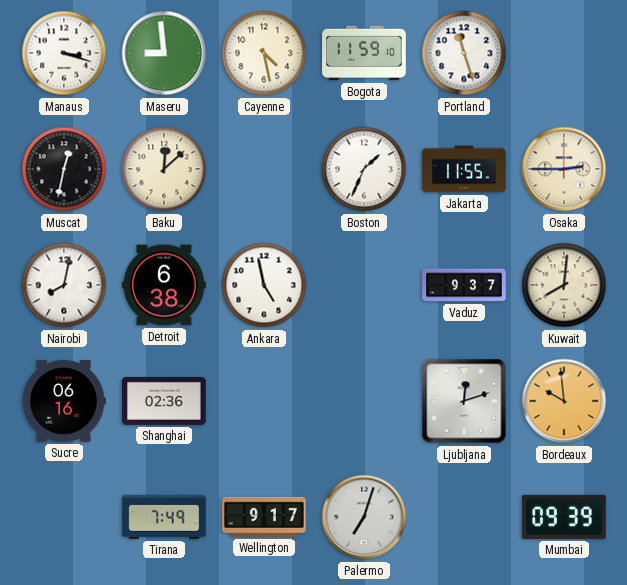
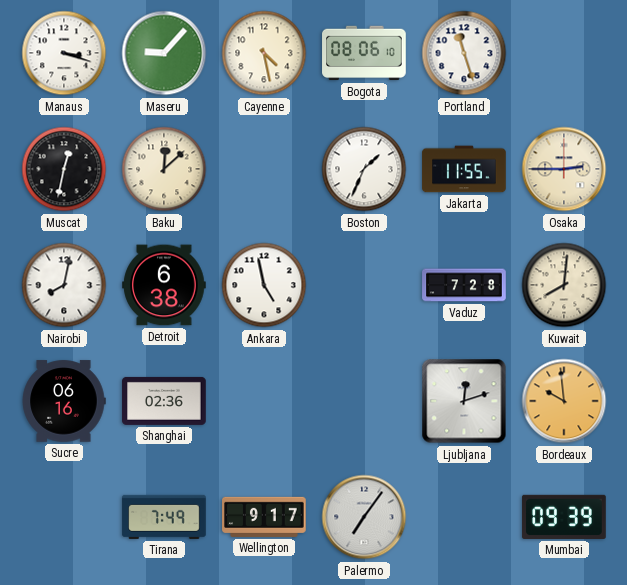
Maseru: 8:59 -> 9:07
Bogota: 11:59 -> 08:06
Vaduz: 9:37 -> 7:28
Palermo: 7:03 -> 7:06
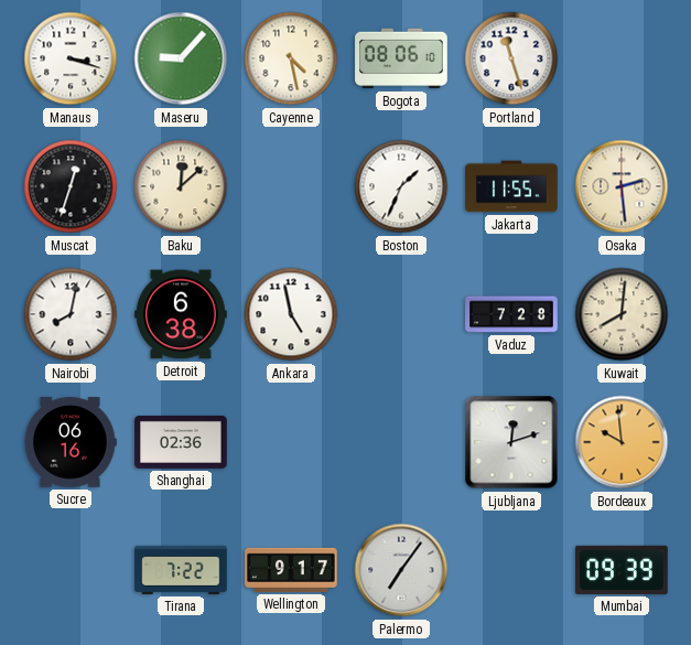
Muscat: 12:32 -> 12:33
Osaka: 2:45 -> 2:29
Tirana: 7:49 -> 7:22
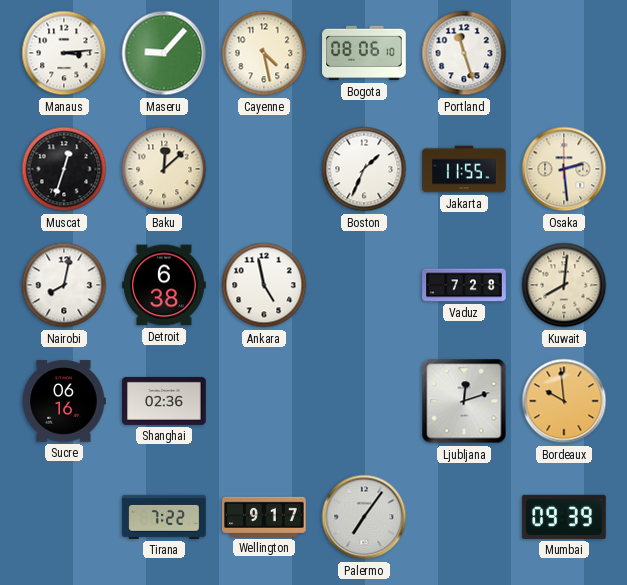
Manaus: 3:18 -> 3:14
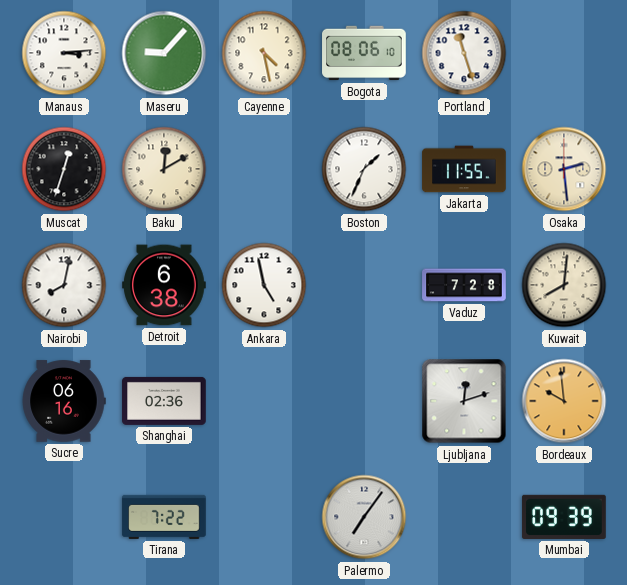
Baku: 12:08 -> 12:10
Wellington: 9:17 -> none
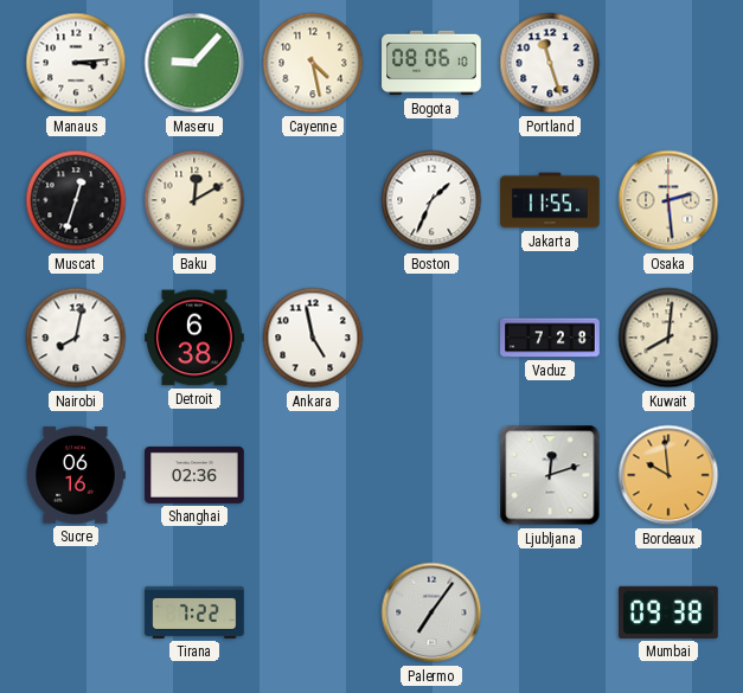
Mumbai: 09:39 -> 09:38
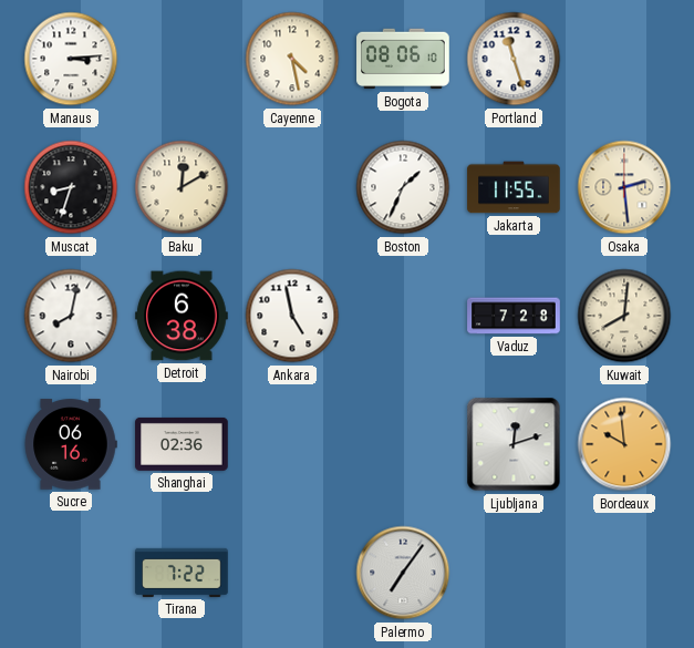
Maseru: 9:07 -> none
Muscat: 12:33 -> 8:33
Mumbai: 09:38 -> none
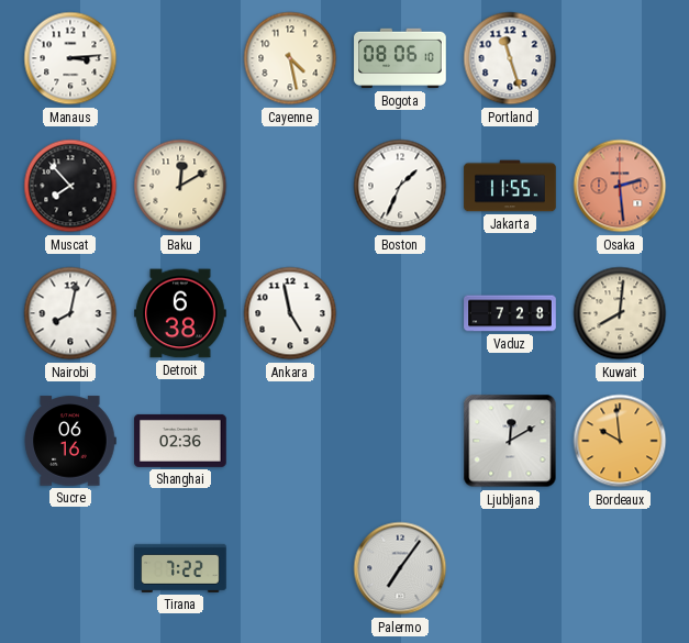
Muscat: 8:33 -> 7:53
Osaka dial: cream -> salmon
Ljubljana: 12:12 -> 12:10
